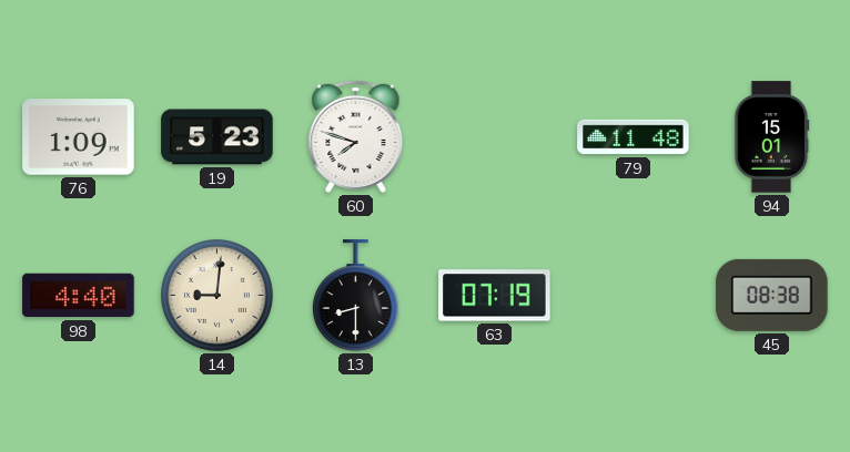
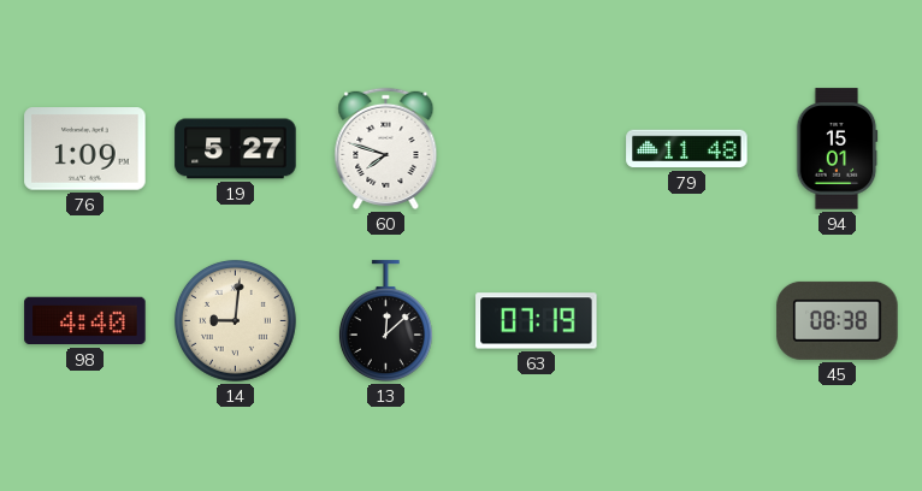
19: 5:23 -> 5:27
13: 8:30 -> 12:08
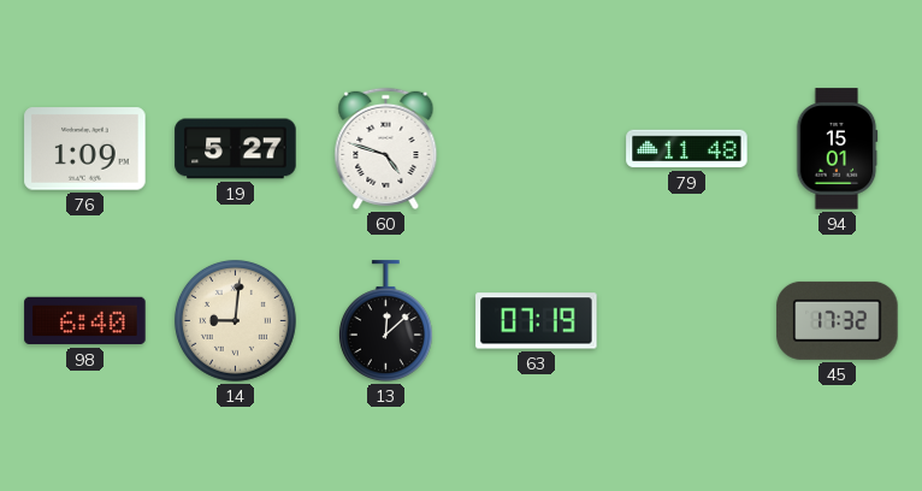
60: 7:48 -> 4:48
98: 4:40 -> 6:40
45: 08:38 -> 17:32
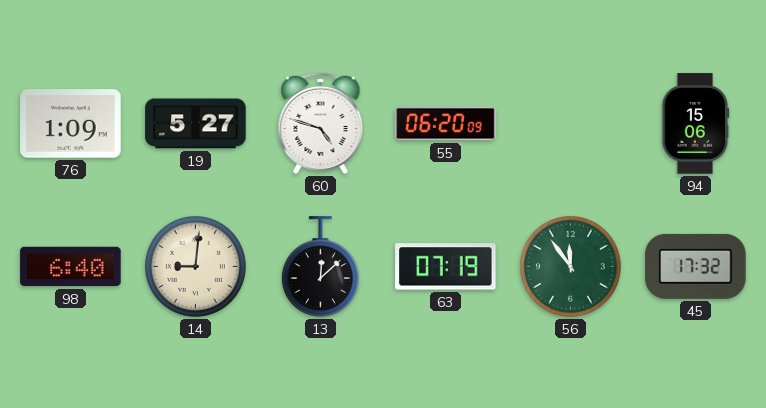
55: none -> 06:20
79: 11:48 -> none
94: 15:01 -> 15:06
56: none -> 11:54
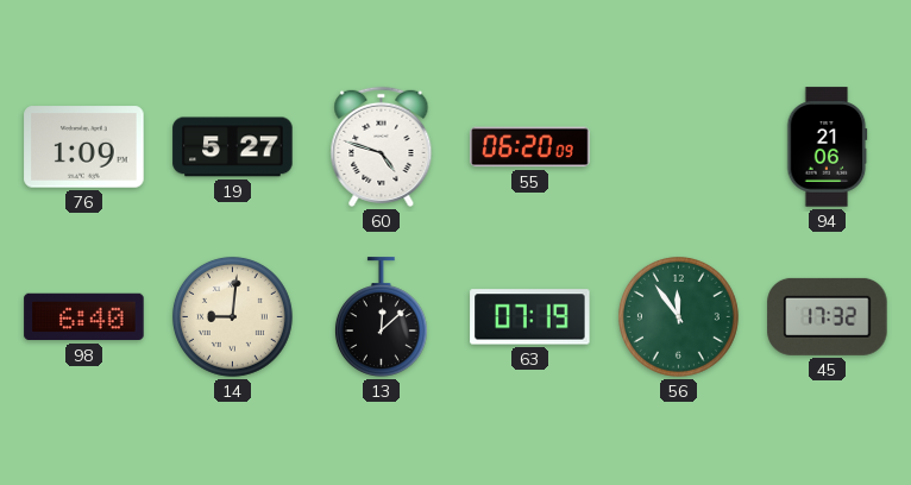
94: 15:06 -> 21:06
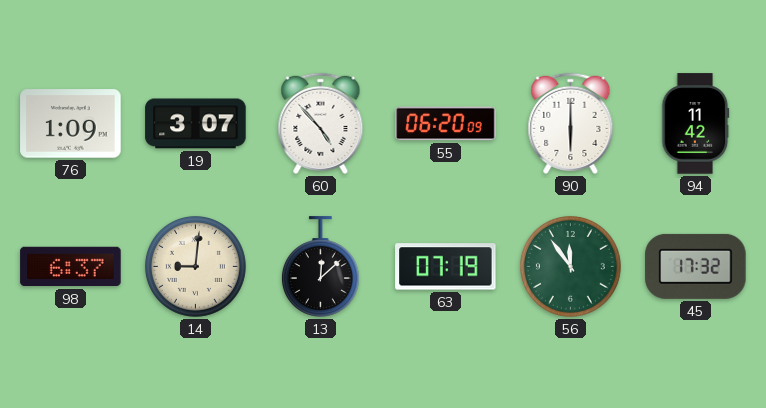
19: 5:27 -> 3:07
60: 4:48 -> 4:53
90: none -> 6:00
94: 21:06 -> 11:42
98: 6:40 -> 6:37
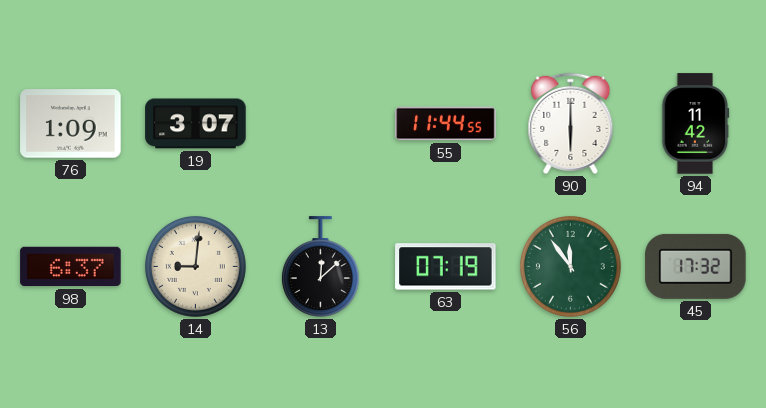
60: 4:53 -> none
55: 06:20 -> 11:44
